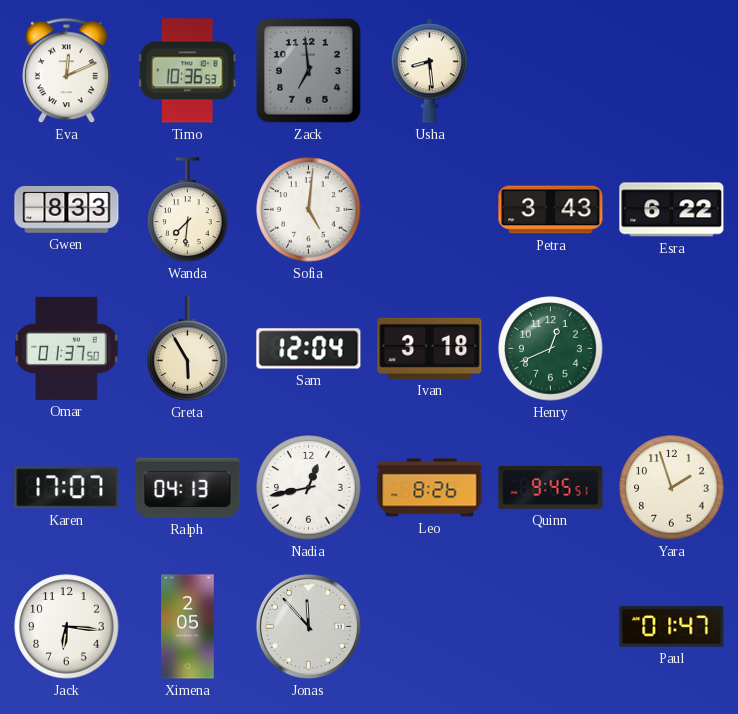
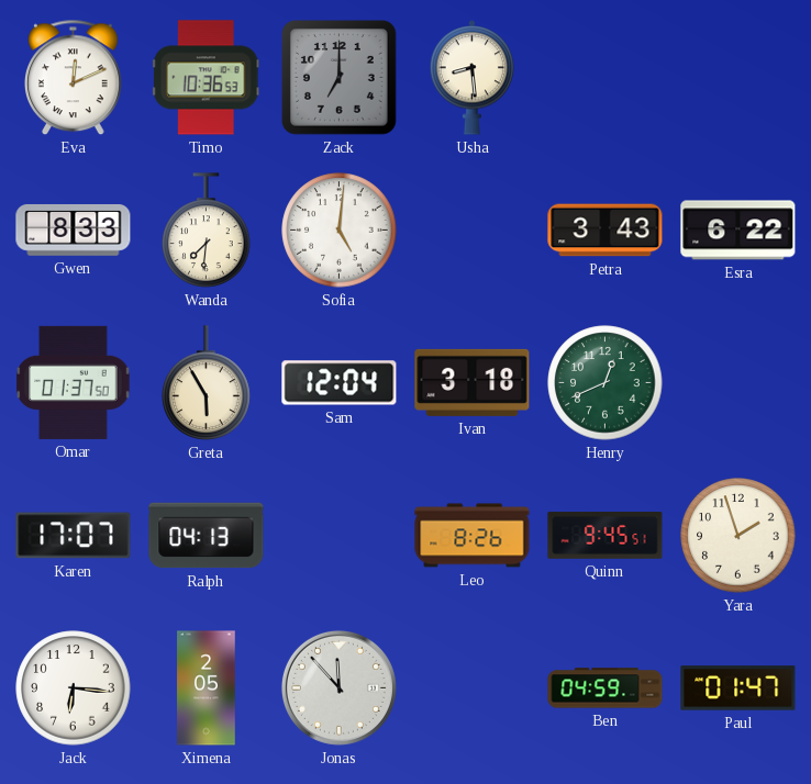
Zack: 6:59 -> 7:00
Nadia: 12:43 -> none
Ben: none -> 04:59
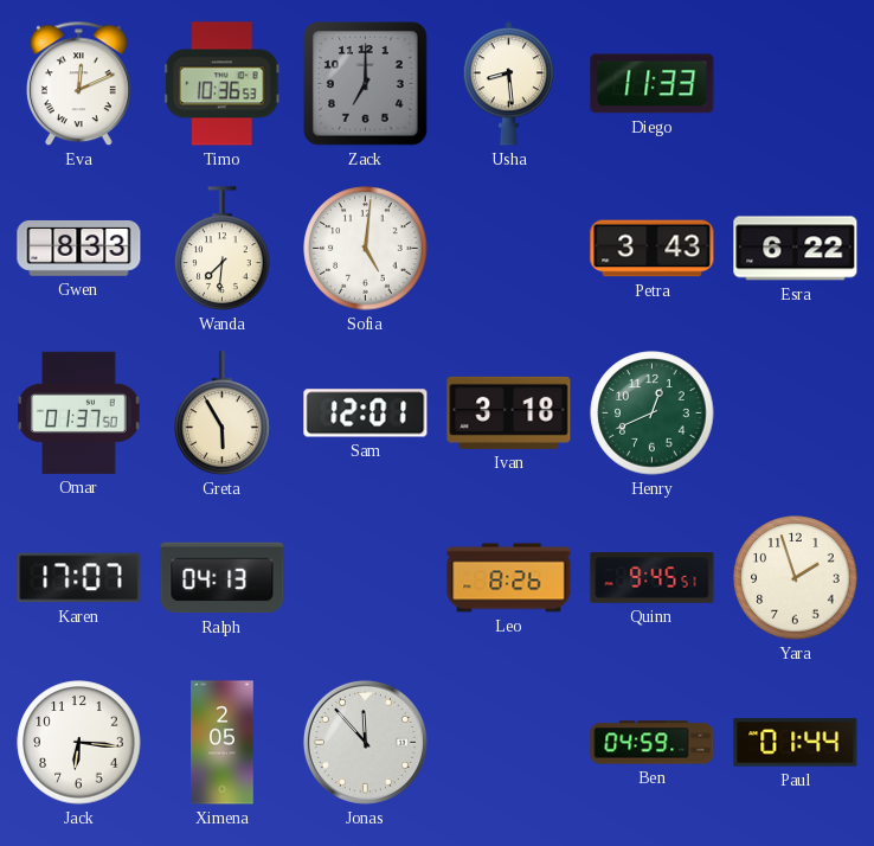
Diego: none -> 11:33
Sam: 12:04 -> 12:01
Paul: 01:47 -> 01:44
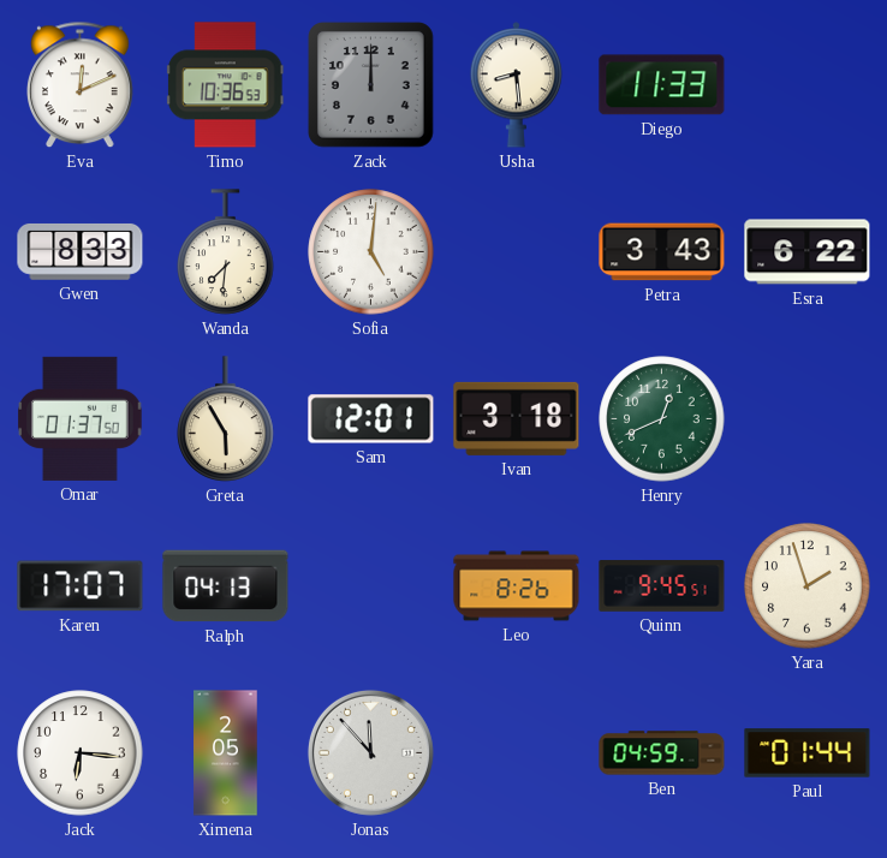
Zack: 7:00 -> 12:00
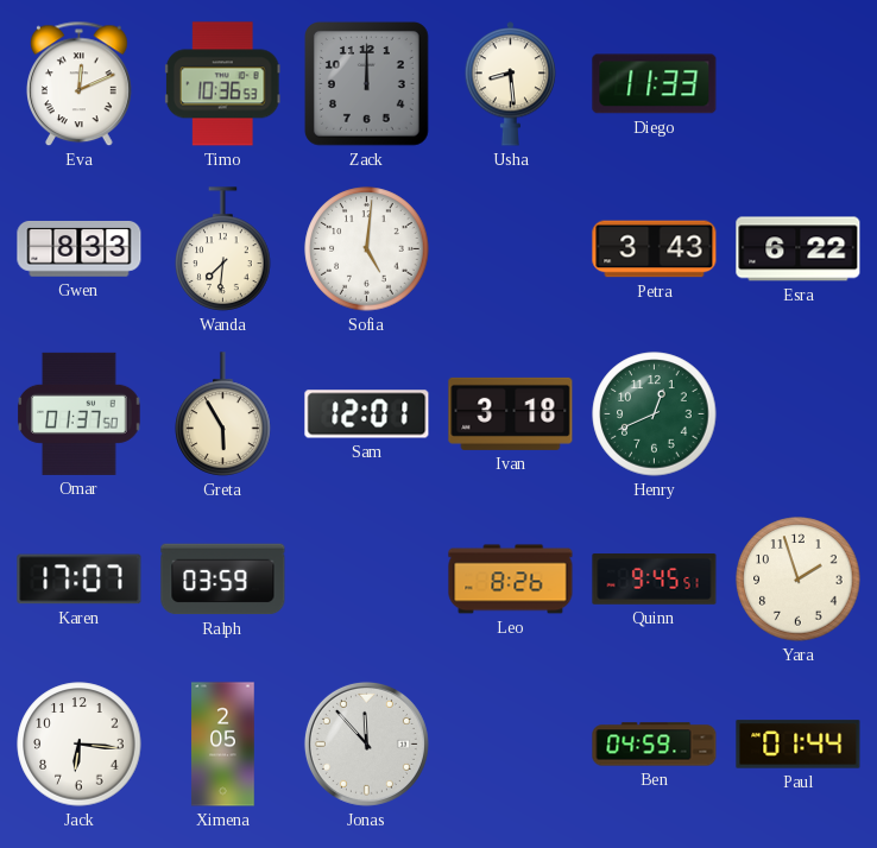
Ralph: 04:13 -> 03:59
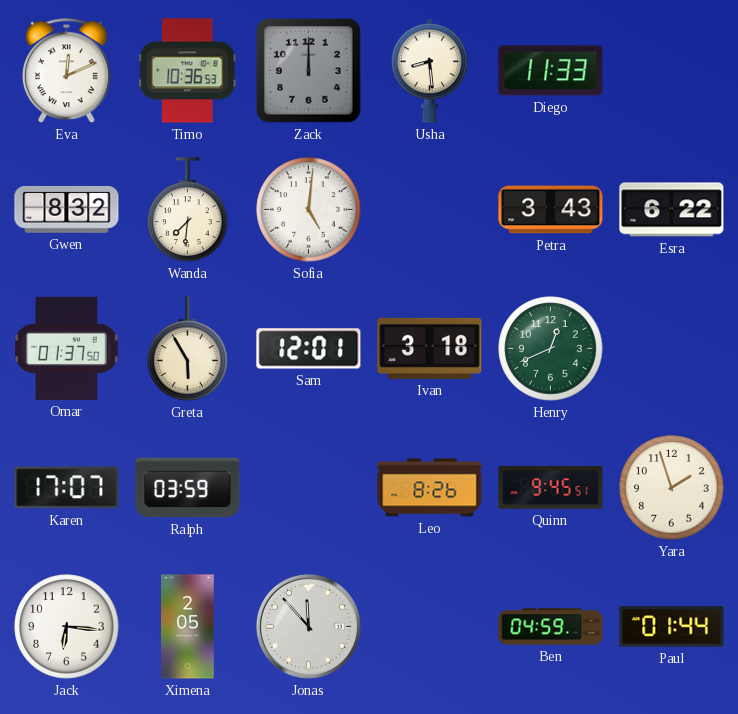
Gwen: 8:33 -> 8:32
